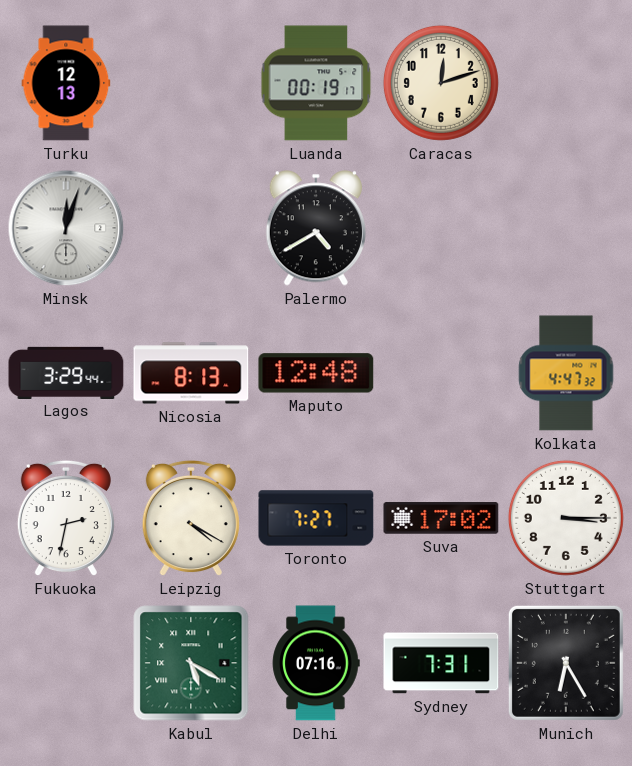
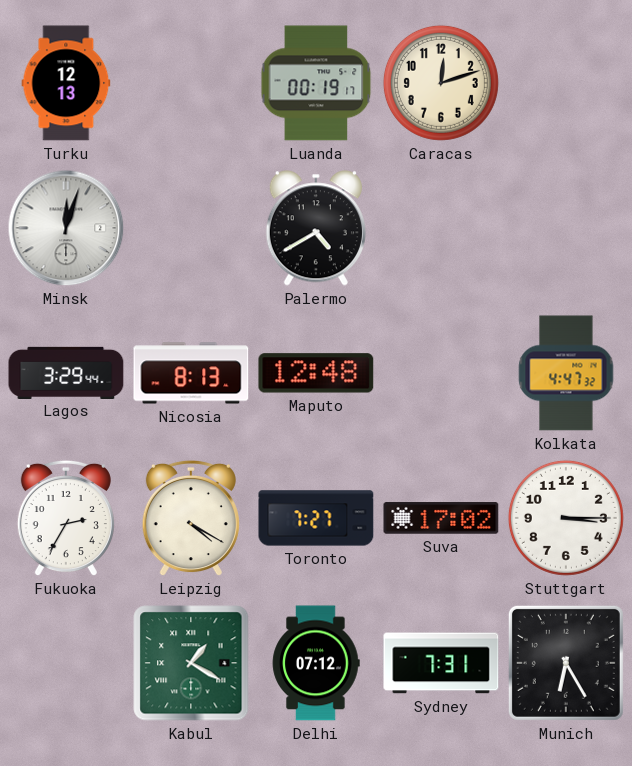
Fukuoka: 2:32 -> 2:35
Kabul: 5:20 -> 1:20
Delhi: 07:16 -> 07:12
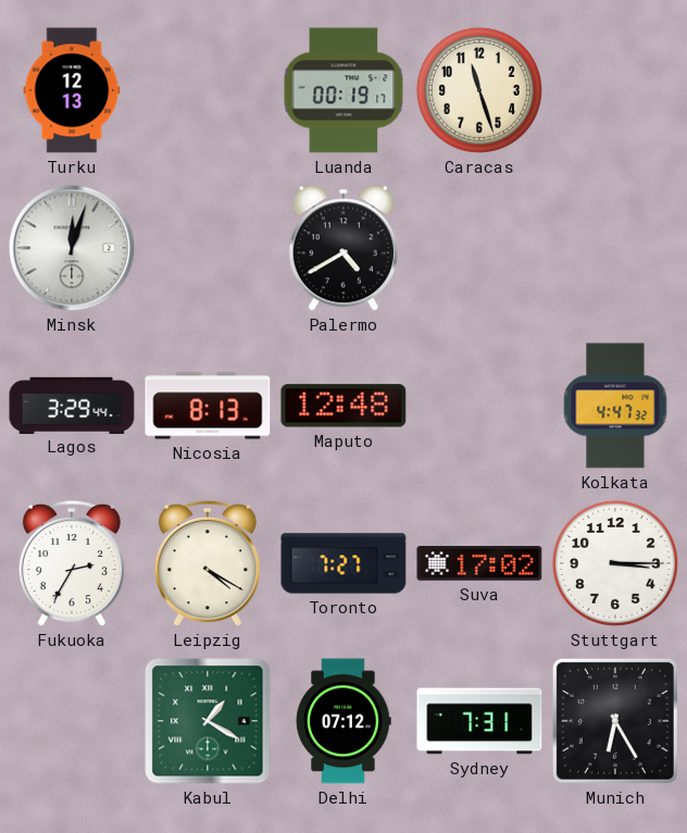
Caracas: 12:12 -> 11:27
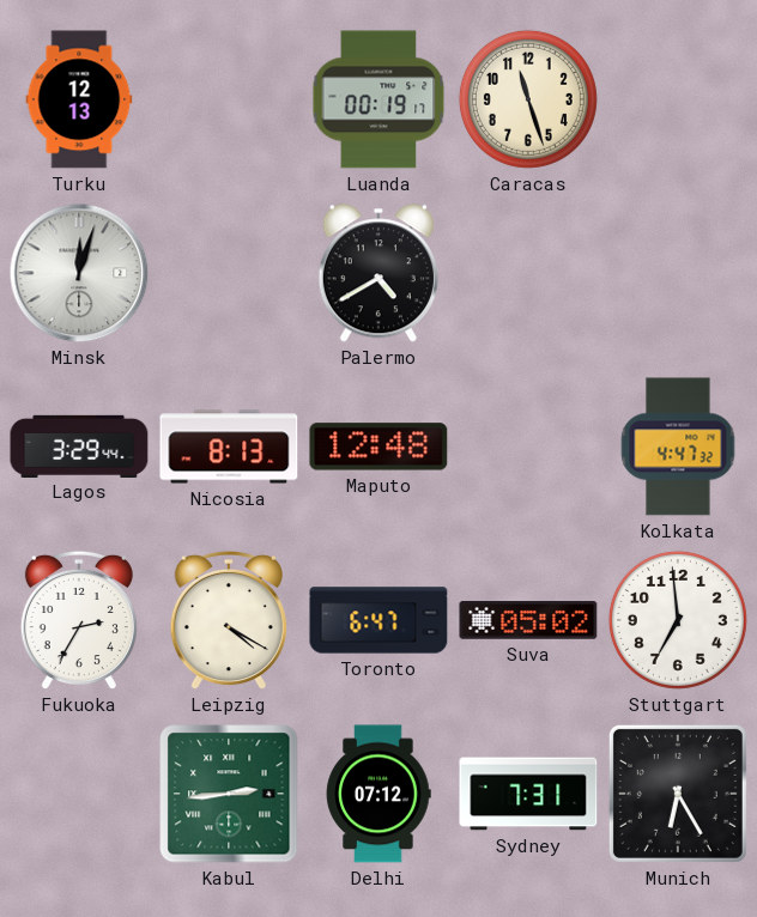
Toronto: 7:27 -> 6:47
Suva: 17:02 -> 05:02
Stuttgart: 3:15 -> 6:59
Kabul: 1:20 -> 2:44
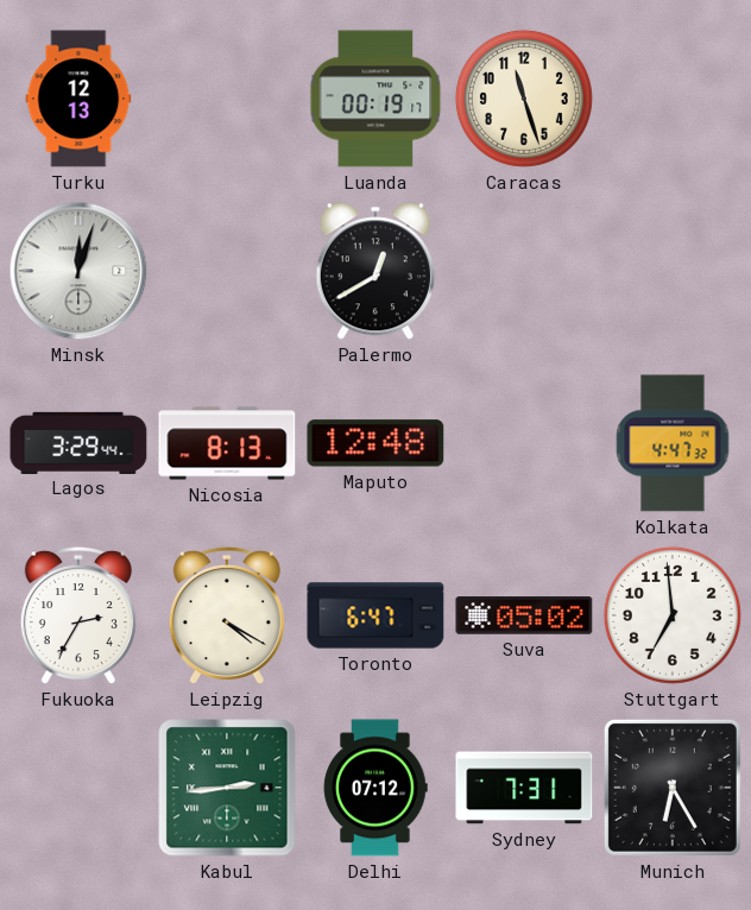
Palermo: 4:40 -> 12:40
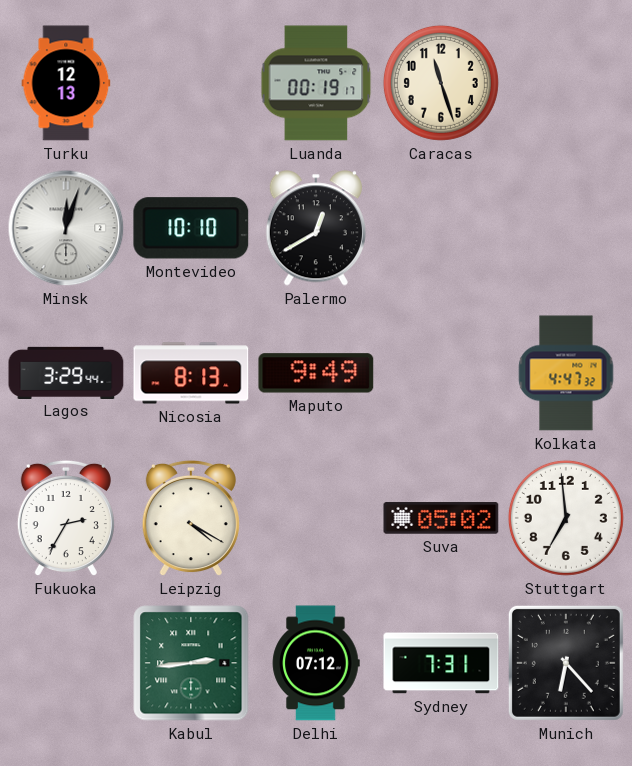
Montevideo: none -> 10:10
Maputo: 12:48 -> 9:49
Toronto: 6:47 -> none
Munich: 6:25 -> 6:23
